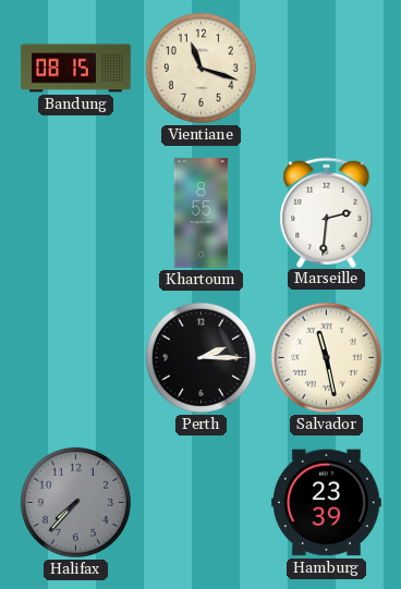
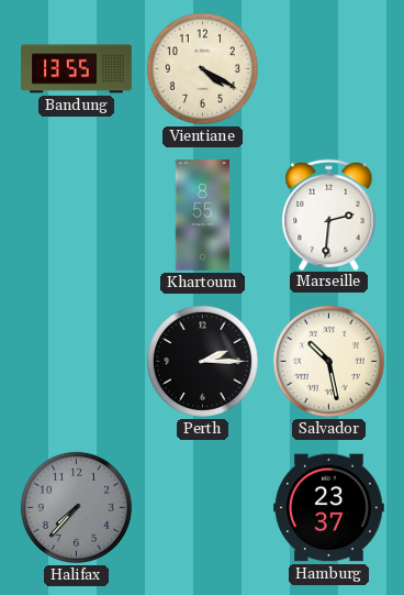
Bandung: 08:15 -> 13:55
Vientiane: 11:18 -> 4:20
Salvador: 11:28 -> 10:28
Hamburg: 23:39 -> 23:37
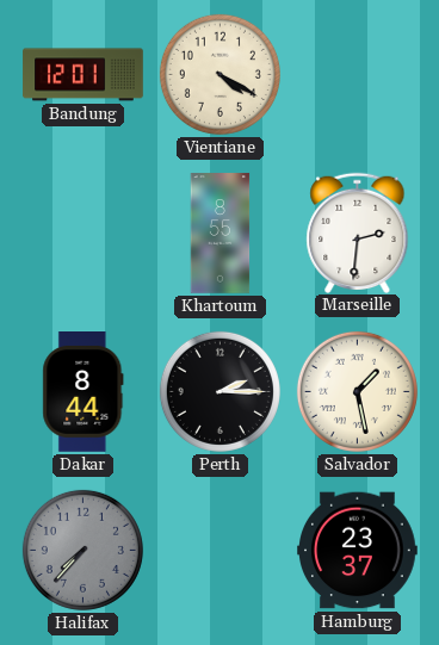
Bandung: 13:55 -> 12:01
Dakar: none -> 8:44
Salvador: 10:28 -> 1:28
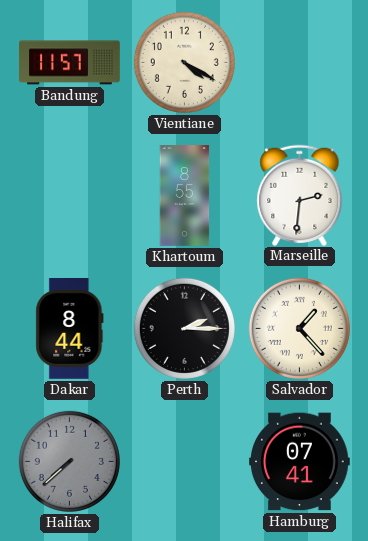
Bandung: 12:01 -> 11:57
Salvador: 1:28 -> 1:23
Halifax: 7:37 -> 7:38
Hamburg: 23:37 -> 07:41
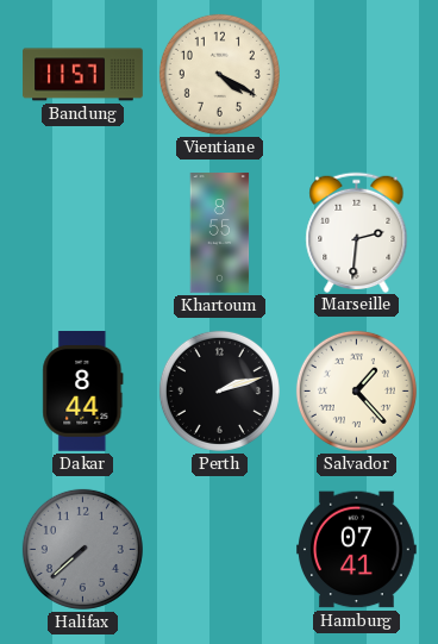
Perth: 2:15 -> 2:12
